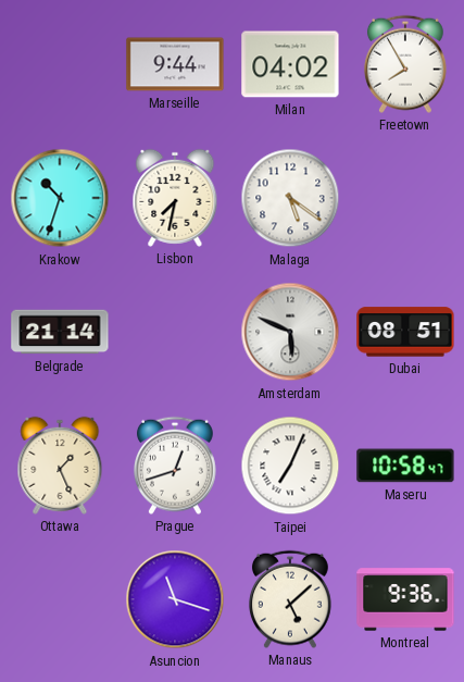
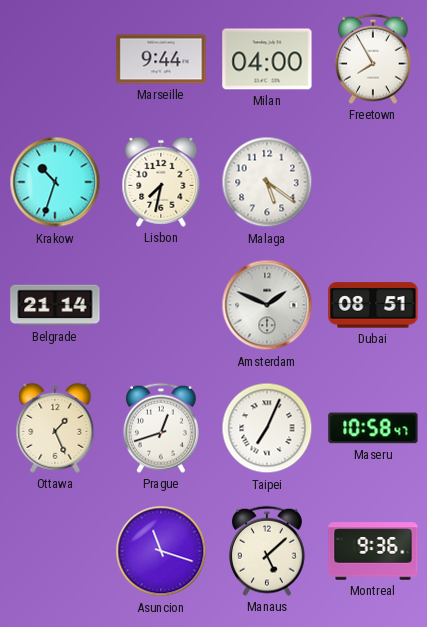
Milan: 04:02 -> 04:00
Amsterdam: 5:49 -> 1:49
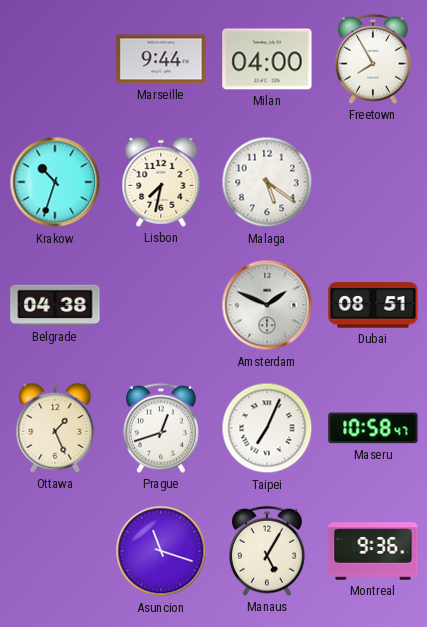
Belgrade: 21:14 -> 04:38
Manaus: 5:08 -> 5:05
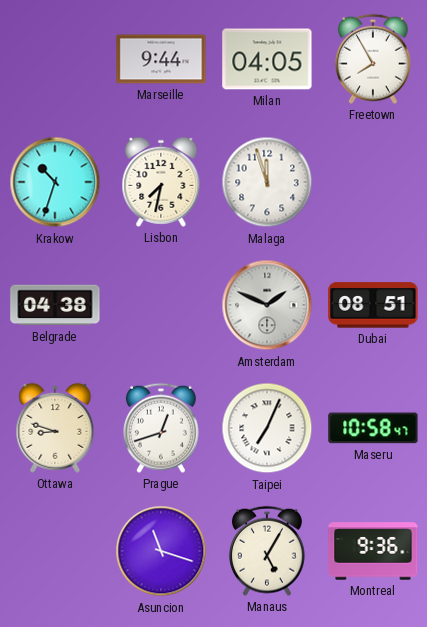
Milan: 04:00 -> 04:05
Malaga: 5:21 -> 11:57
Ottawa: 1:26 -> 8:48
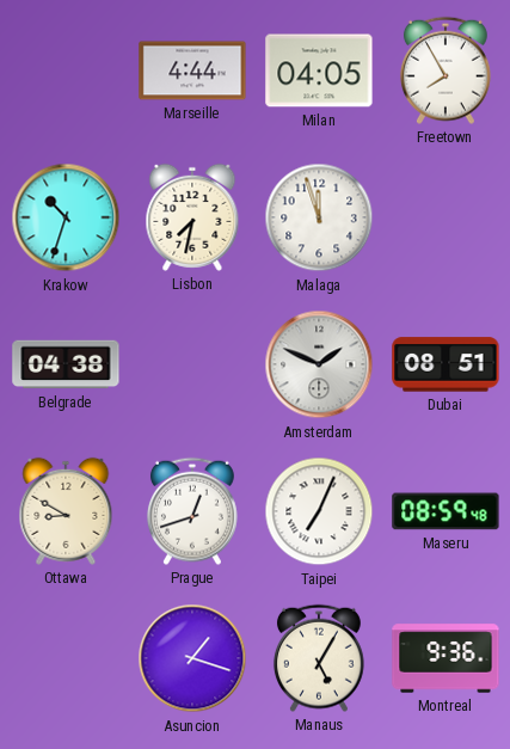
Marseille: 9:44 -> 4:44
Ottawa: 8:48 -> 8:50
Maseru: 10:58 -> 08:59
Asuncion: 11:18 -> 1:18
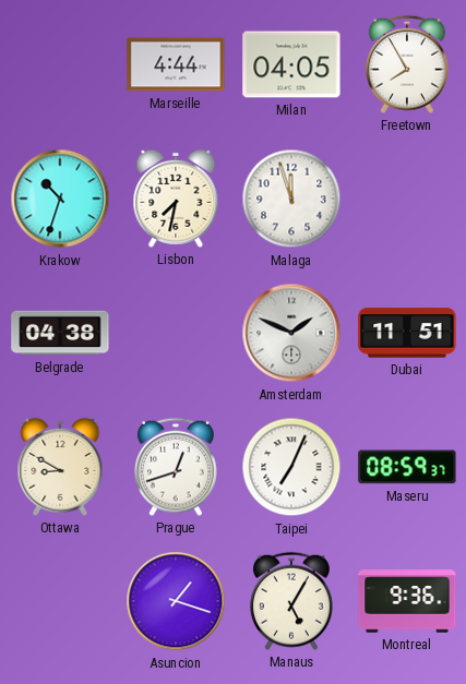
Dubai: 08:51 -> 11:51
Maseru: 08:59:48 -> 08:59:37
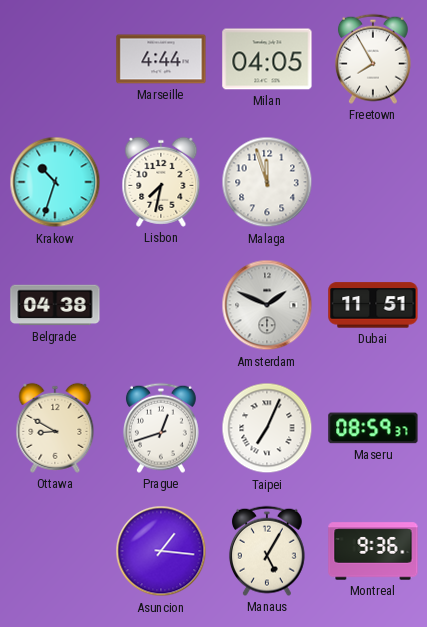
Asuncion: 1:18 -> 1:16
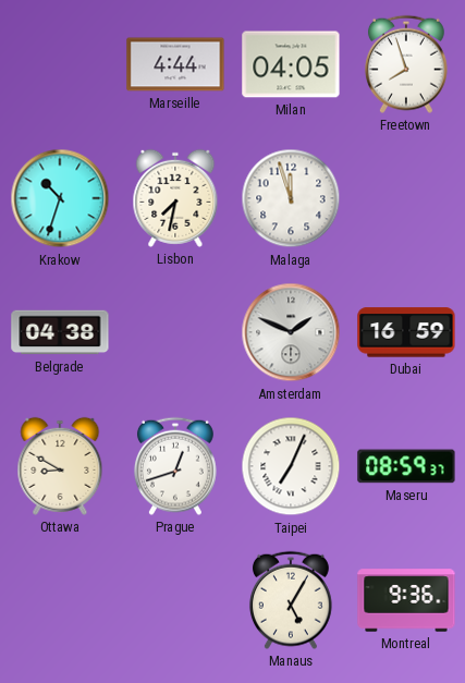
Freetown: 7:55 -> 7:57
Dubai: 11:51 -> 16:59
Asuncion: 1:16 -> none
